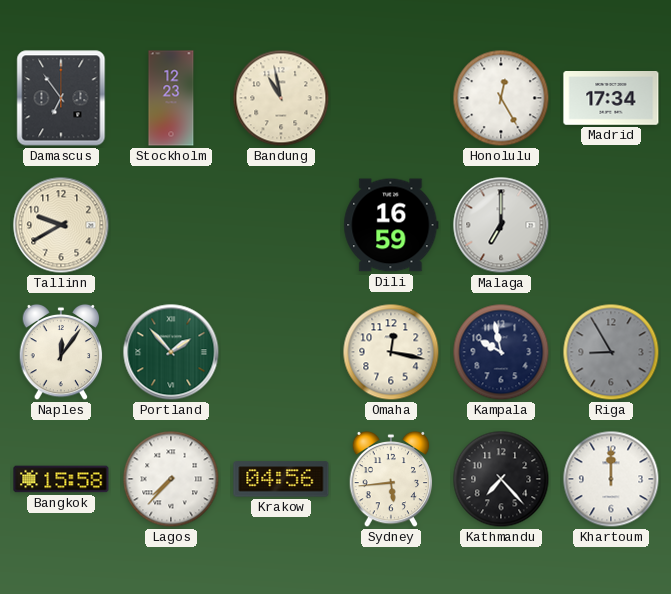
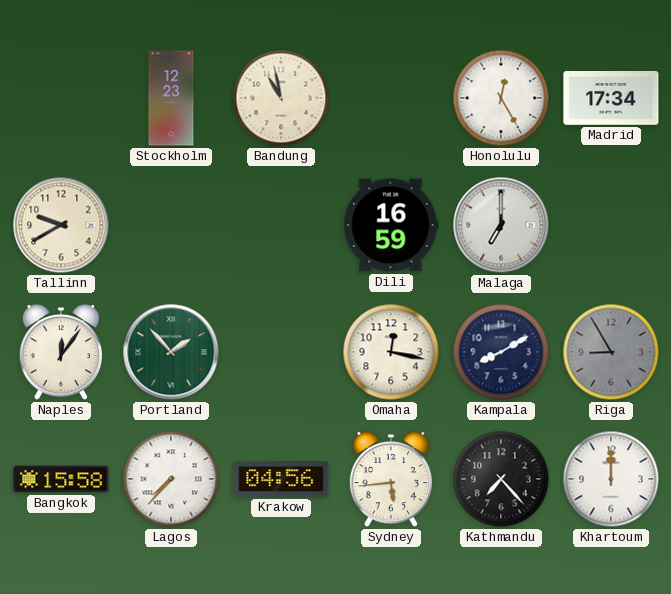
Damascus: 6:54 -> none
Kampala: 9:58 -> 8:10
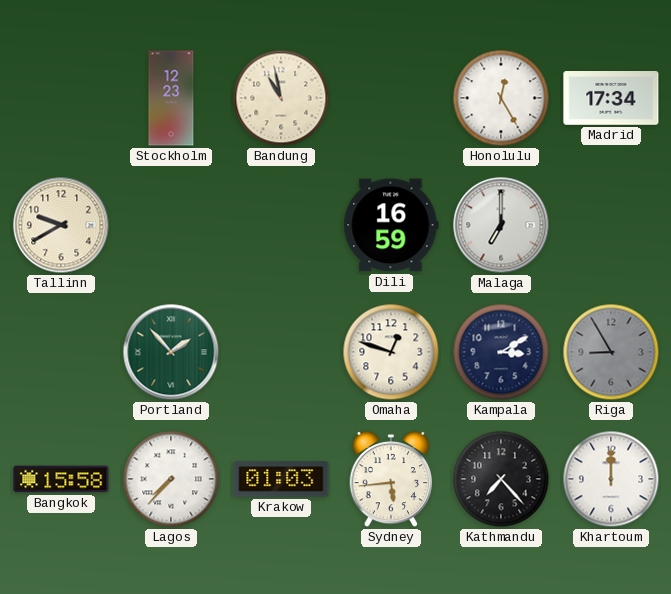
Naples: 12:06 -> none
Omaha: 12:17 -> 12:48
Kampala: 8:10 -> 3:10
Krakow: 04:56 -> 01:03
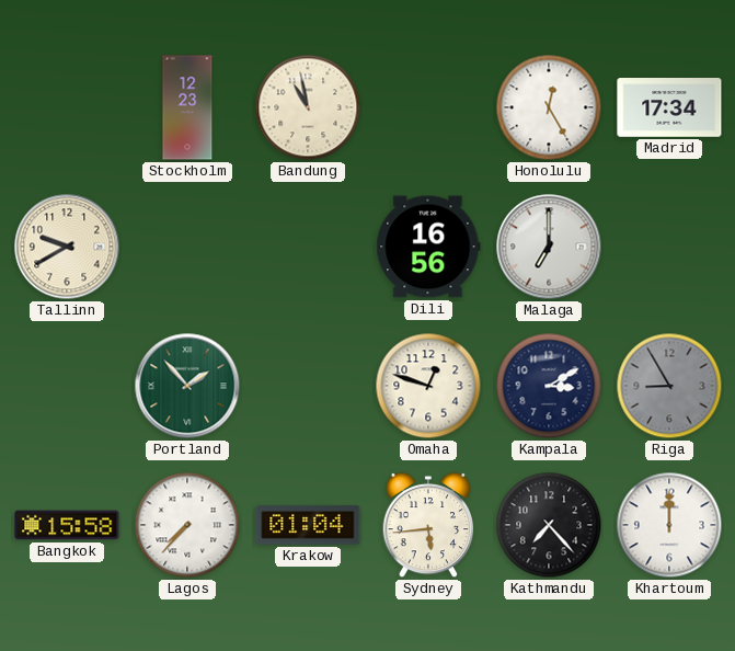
Dili: 16:59 -> 16:56
Krakow: 01:03 -> 01:04
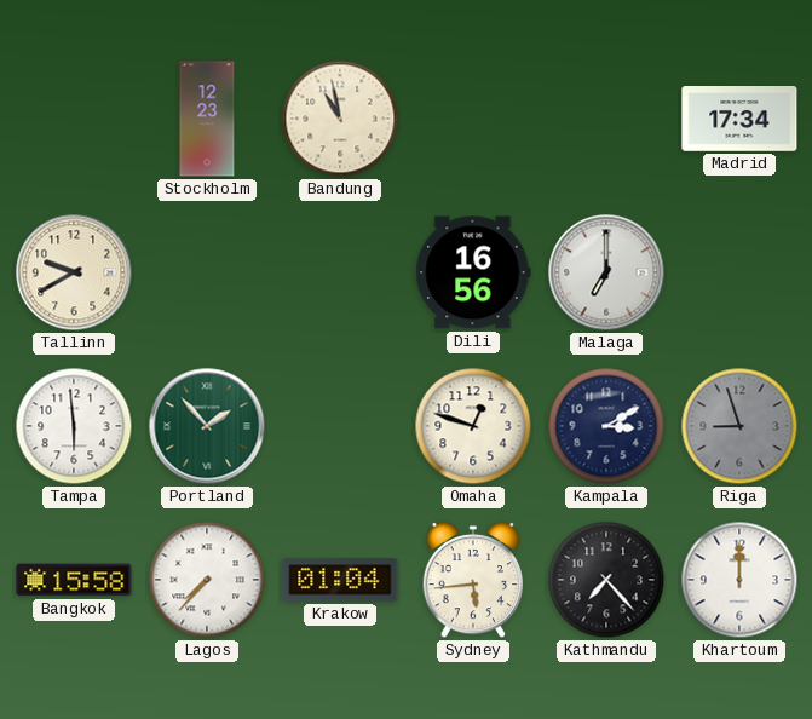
Honolulu: 12:25 -> none
Tampa: none -> 5:59
Riga: 8:55 -> 8:57
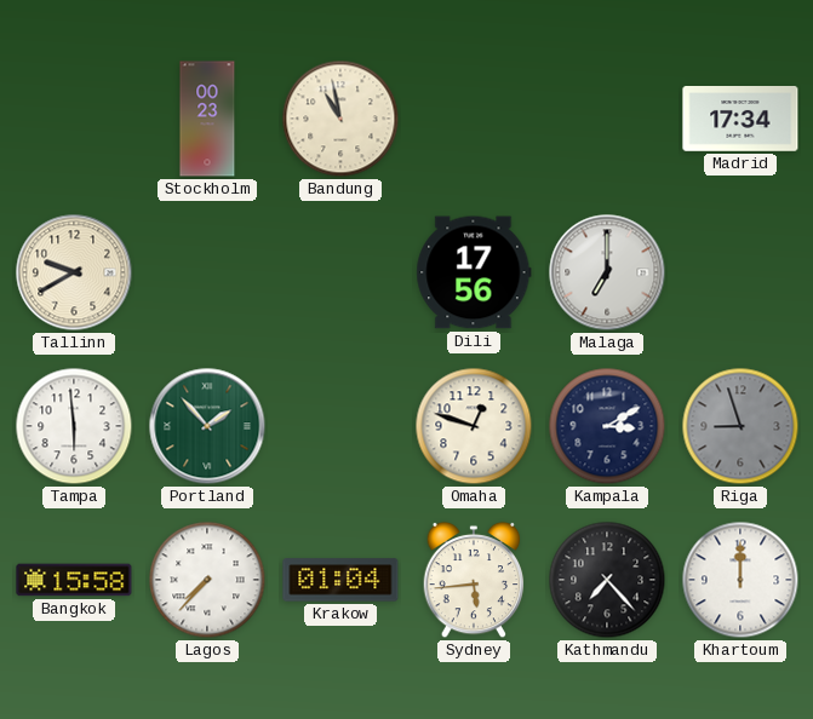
Stockholm: 12:23 -> 00:23
Dili: 16:56 -> 17:56
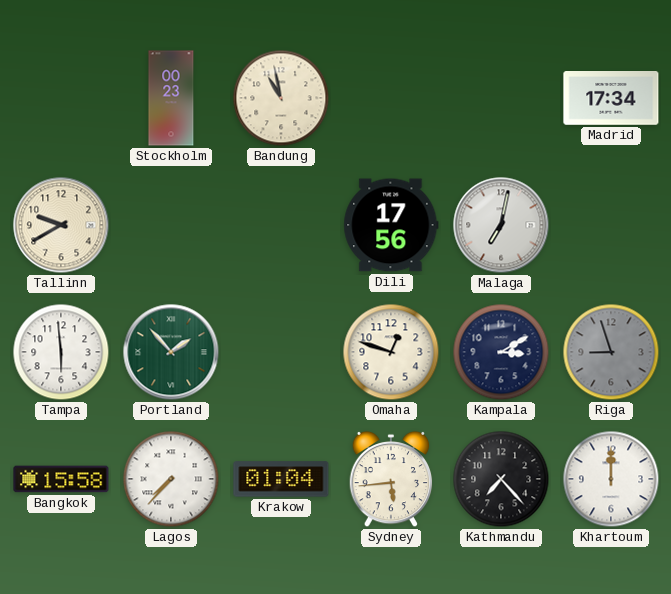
Malaga: 7:00 -> 7:02
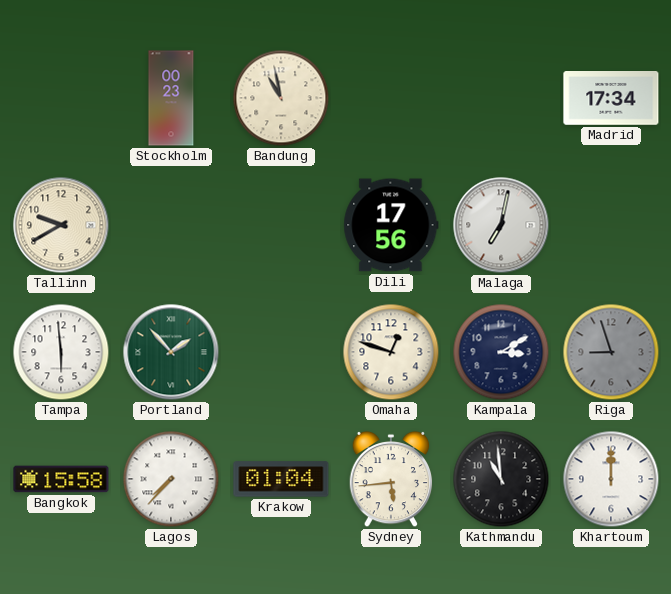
Kathmandu: 7:23 -> 10:59
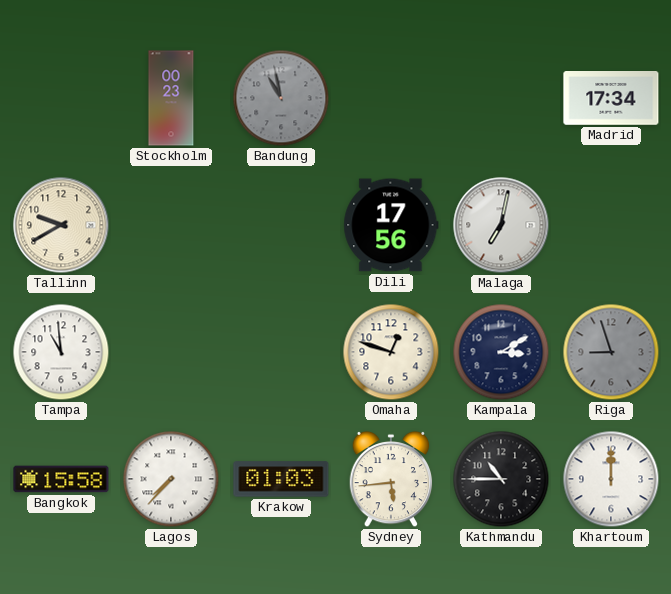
Bandung dial: cream -> grey
Tampa: 5:59 -> 10:59
Portland: 1:53 -> none
Krakow: 01:04 -> 01:03
Kathmandu: 10:59 -> 10:45
